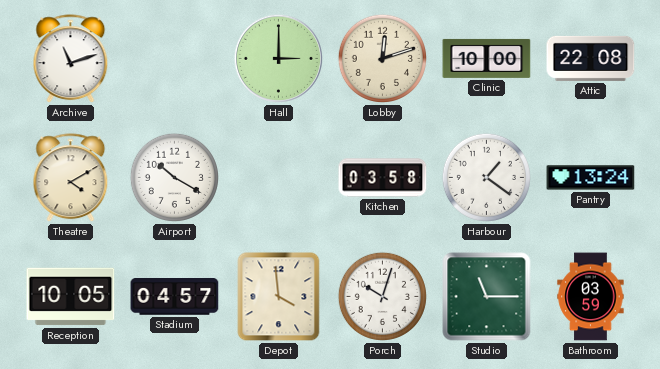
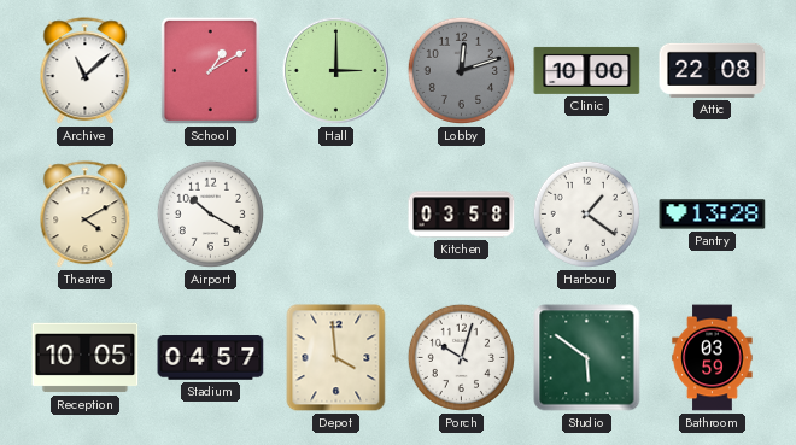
Archive: 11:12 -> 11:08
School: none -> 1:10
Lobby dial: cream -> grey
Pantry: 13:24 -> 13:28
Studio: 11:15 -> 5:51
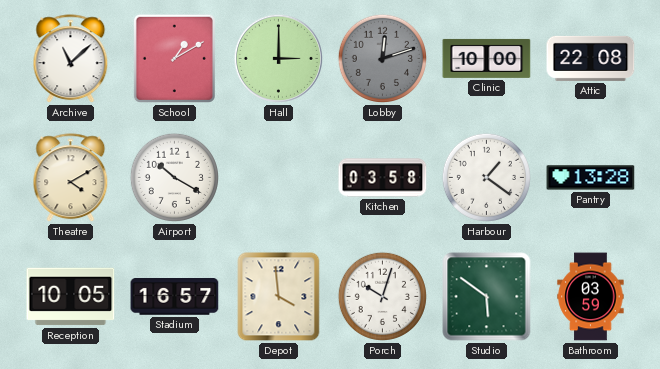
Stadium: 04:57 -> 16:57
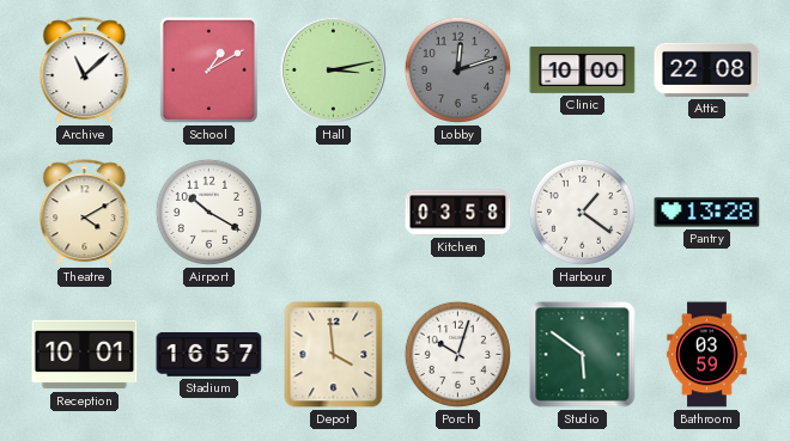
Hall: 3:00 -> 3:13
Reception: 10:05 -> 10:01
